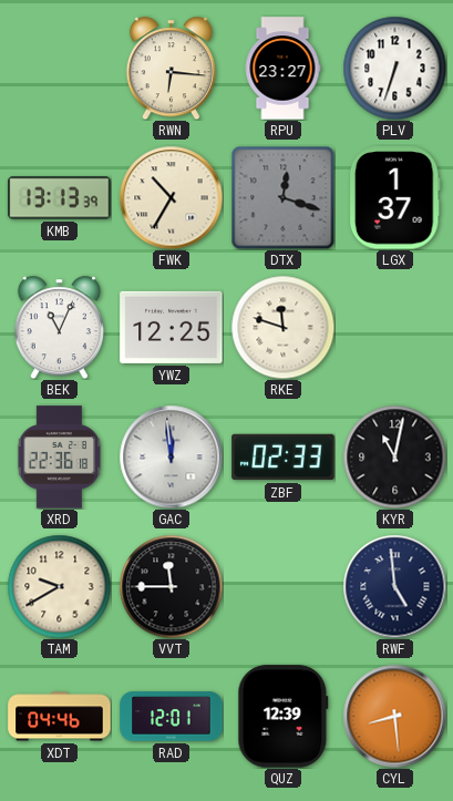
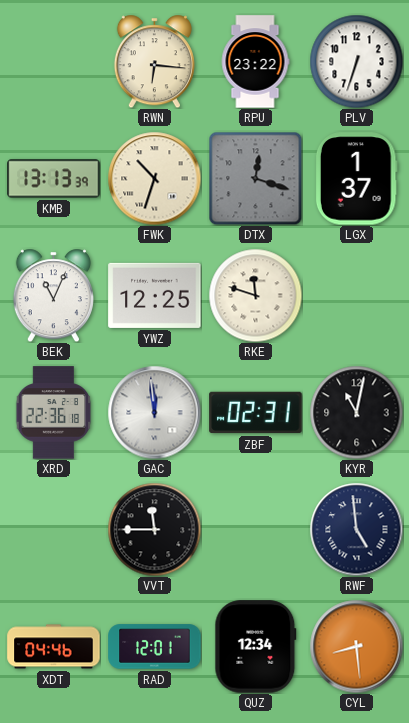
RPU: 23:27 -> 23:22
FWK: 10:35 -> 10:33
ZBF: 02:33 -> 02:31
TAM: 9:40 -> none
QUZ: 12:39 -> 12:34
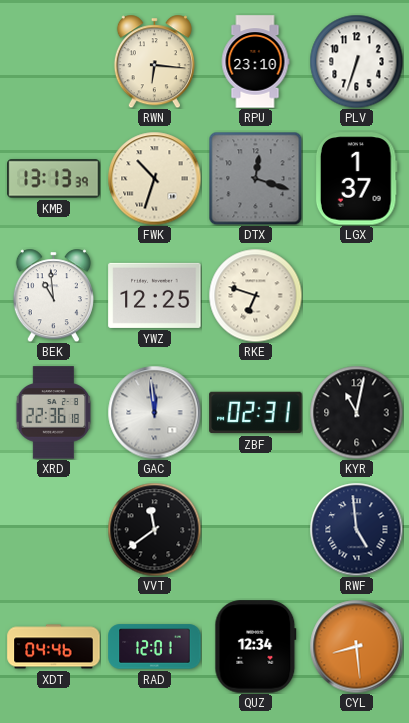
RPU: 23:22 -> 23:10
BEK: 11:04 -> 10:59
RKE: 11:48 -> 6:48
VVT: 11:45 -> 11:39
